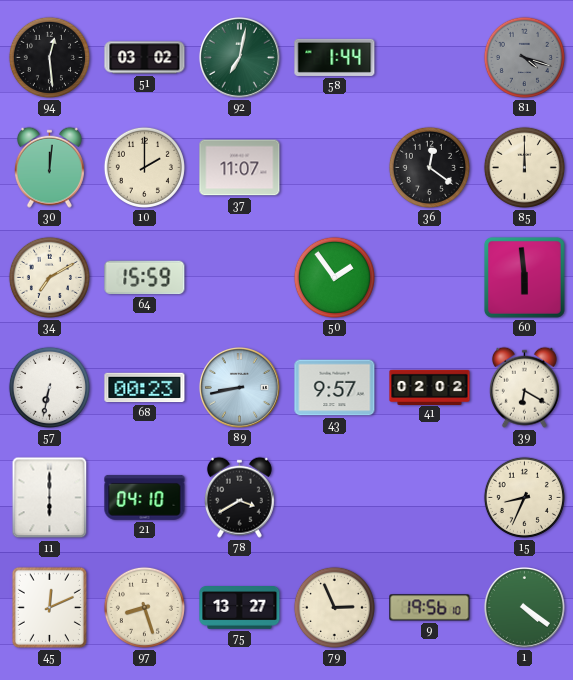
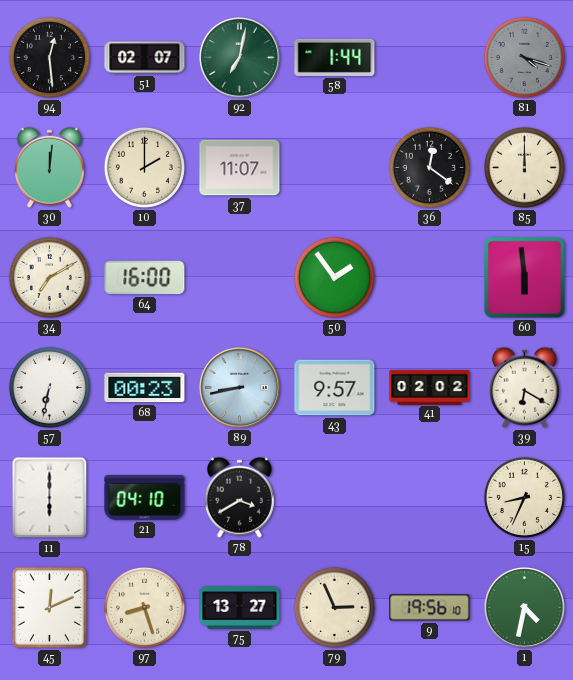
51: 03:02 -> 02:07
64: 15:59 -> 16:00
1: 4:21 -> 4:32
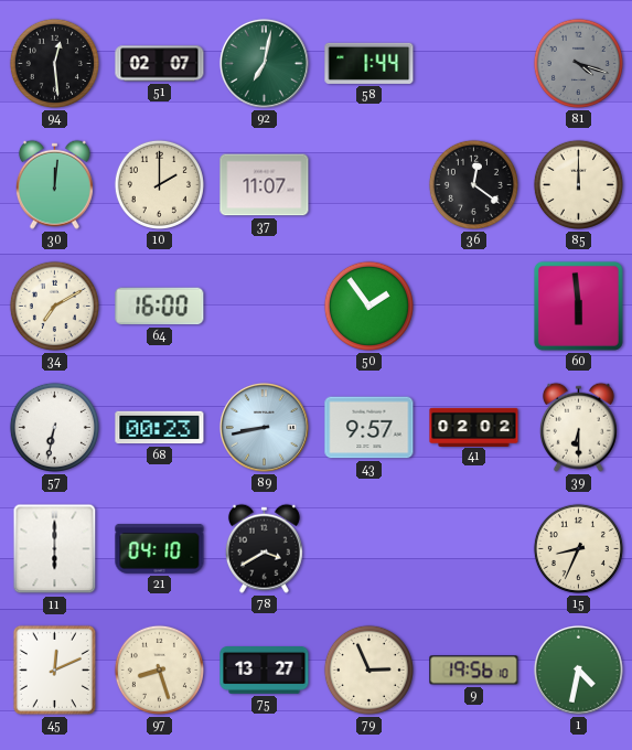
39: 6:20 -> 6:30
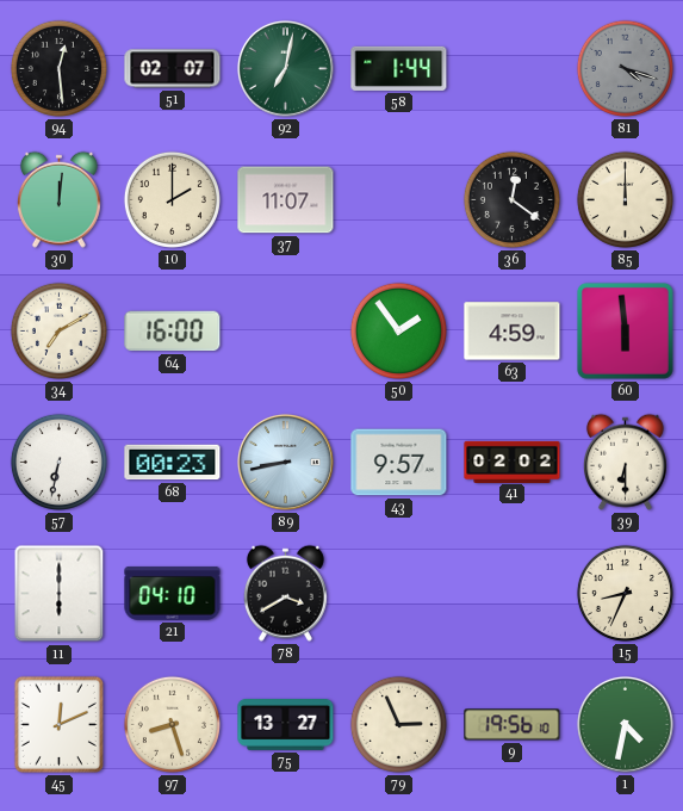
63: none -> 4:59
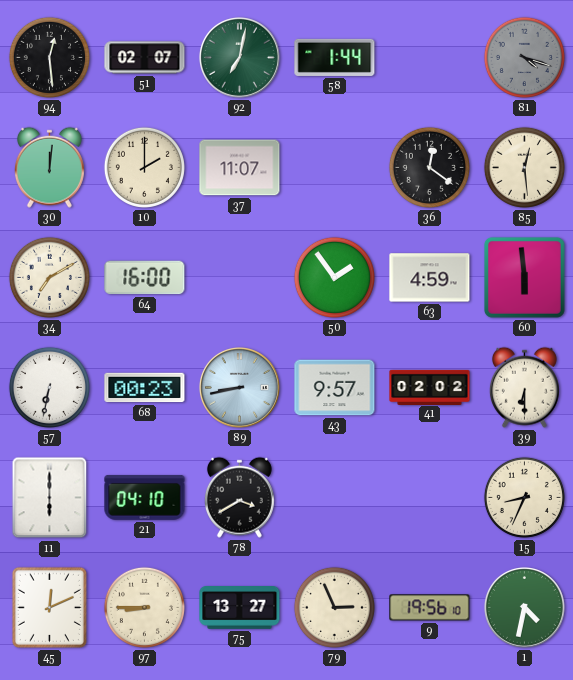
85: 12:00 -> 12:29
97: 8:27 -> 8:45
